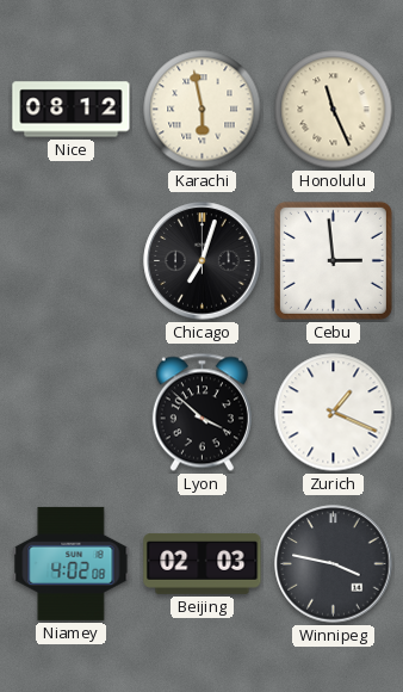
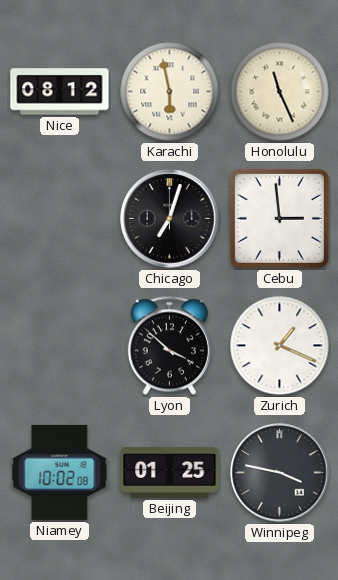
Niamey: 4:02 -> 10:02
Beijing: 02:03 -> 01:25
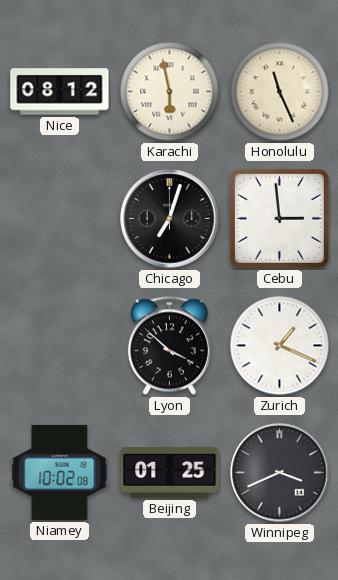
Winnipeg: 3:47 -> 3:41
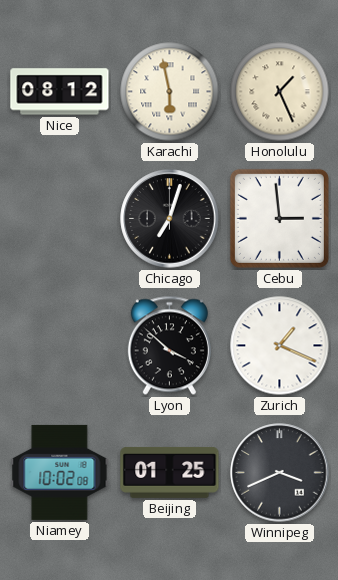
Honolulu: 11:26 -> 1:26
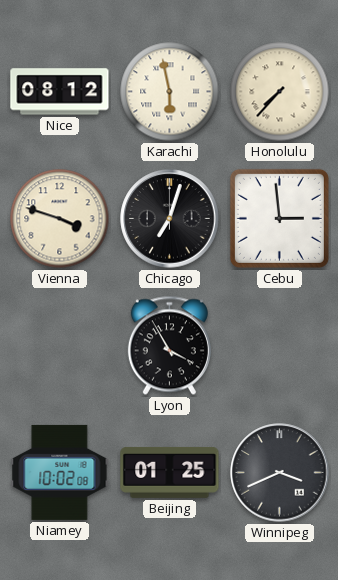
Honolulu: 1:26 -> 7:37
Vienna: none -> 3:48
Lyon: 3:52 -> 3:55
Zurich: 1:19 -> none
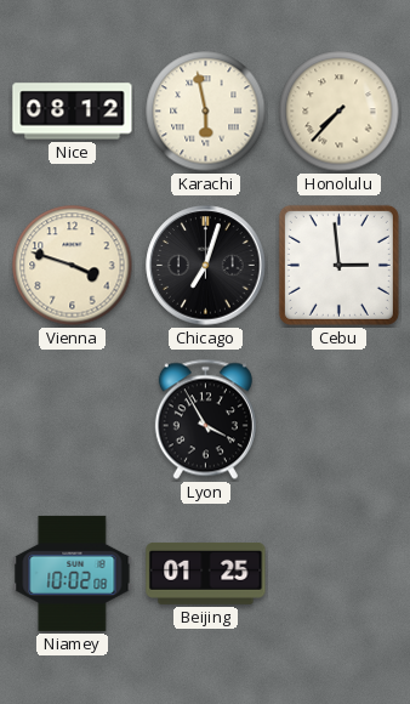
Winnipeg: 3:41 -> none
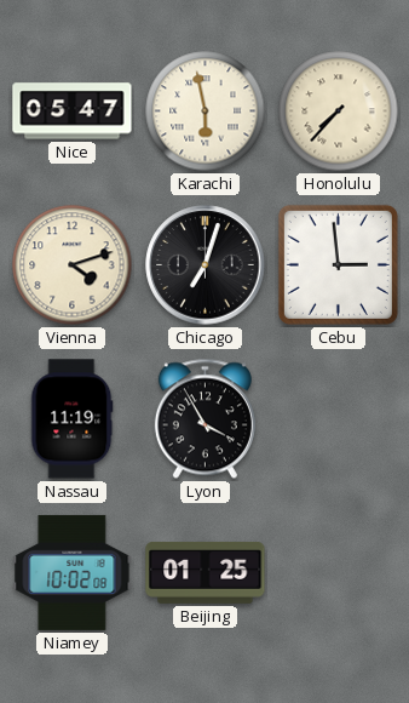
Nice: 08:12 -> 05:47
Vienna: 3:48 -> 4:12
Nassau: none -> 11:19
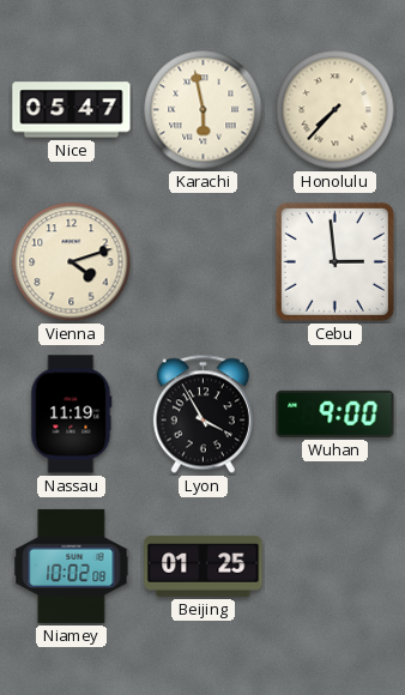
Chicago: 7:03 -> none
Wuhan: none -> 9:00
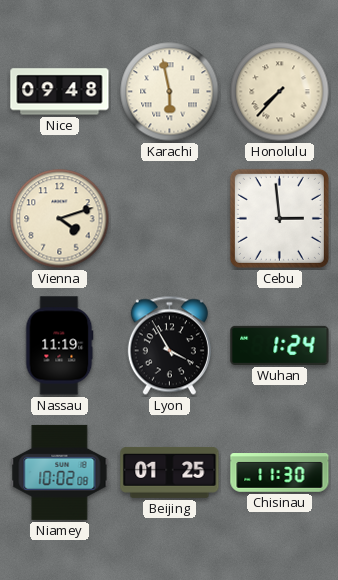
Nice: 05:47 -> 09:48
Wuhan: 9:00 -> 1:24
Chisinau: none -> 11:30
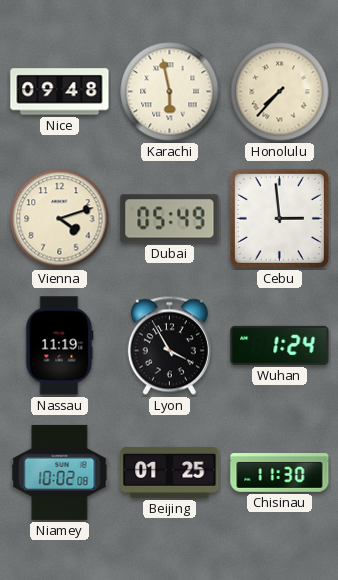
Dubai: none -> 05:49
